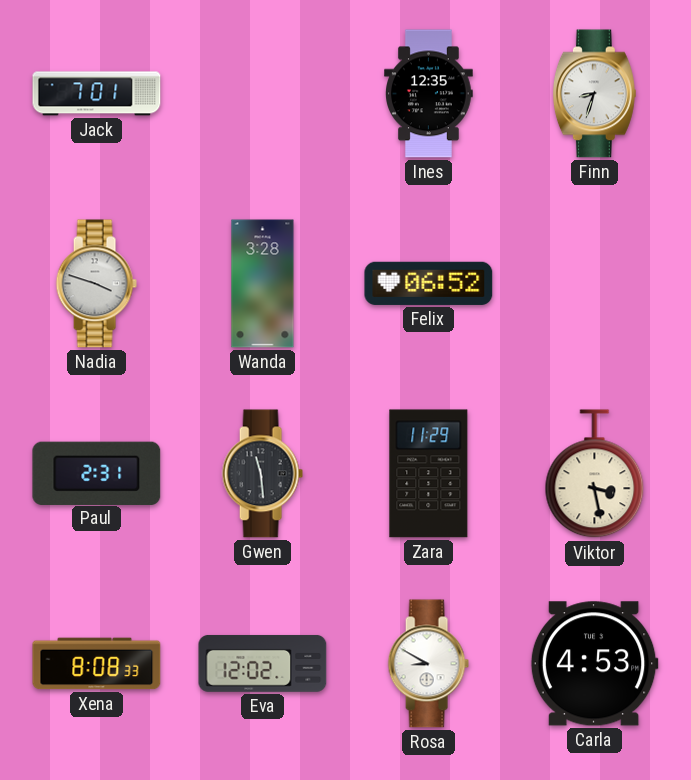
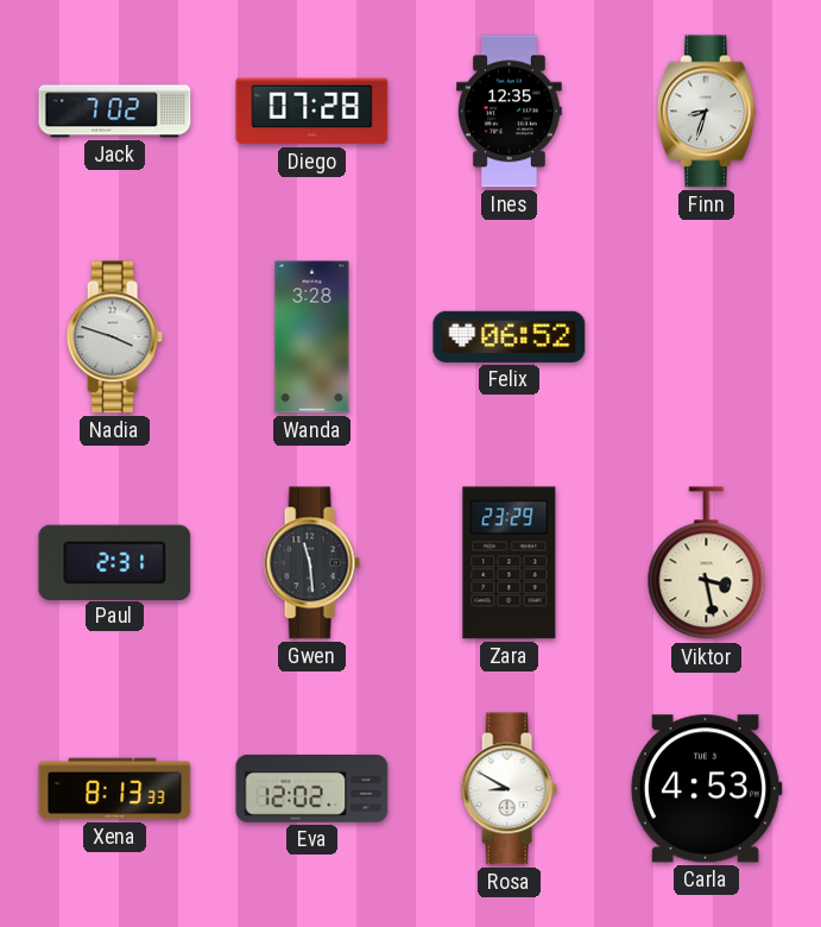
Jack: 7:01 -> 7:02
Diego: none -> 07:28
Zara: 11:29 -> 23:29
Xena: 8:08 -> 8:13
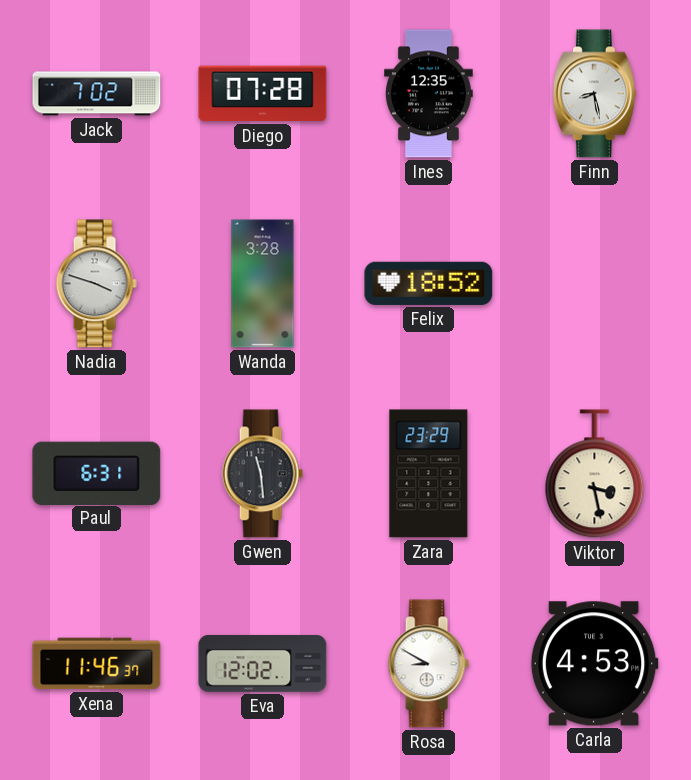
Finn: 8:33 -> 8:28
Felix: 06:52 -> 18:52
Paul: 2:31 -> 6:31
Xena: 8:13 -> 11:46
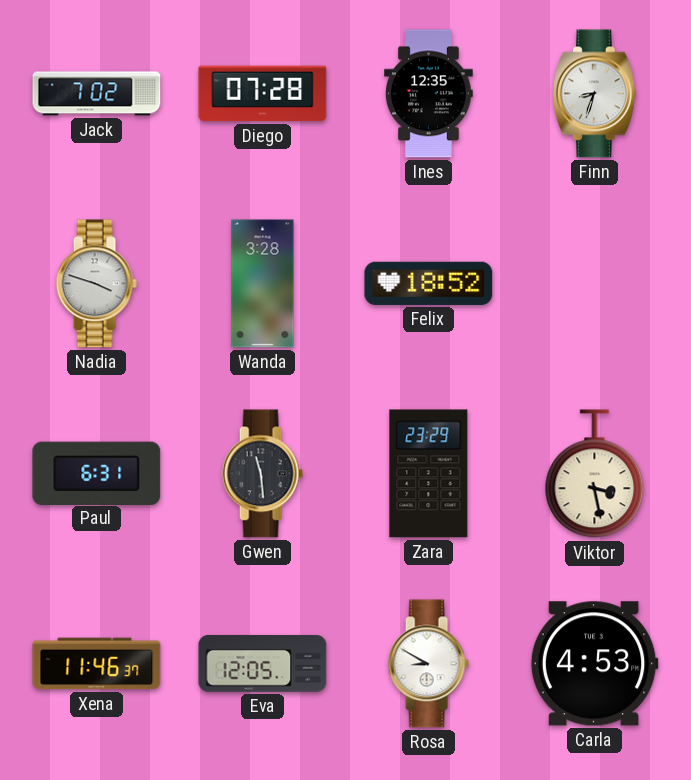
Finn: 8:28 -> 8:33
Eva: 12:02 -> 12:05
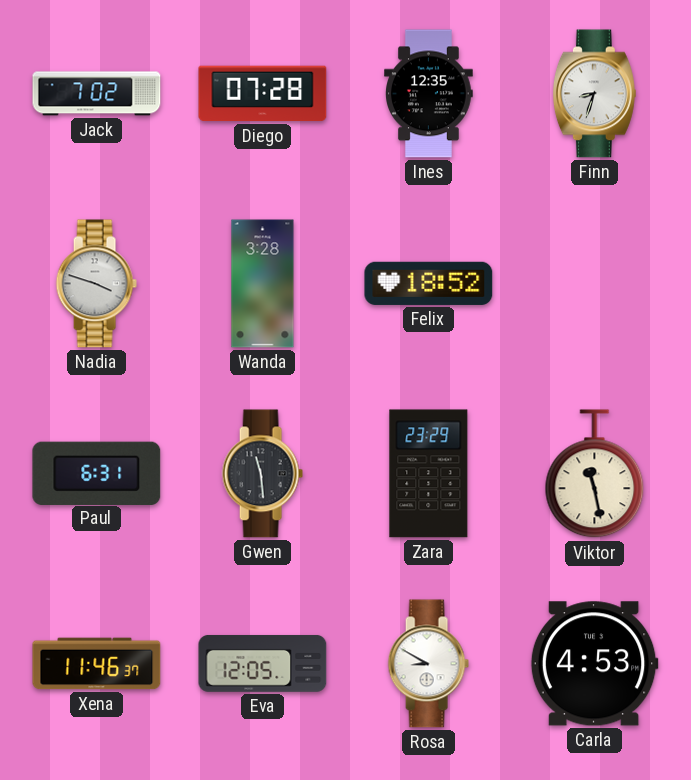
Viktor: 3:28 -> 11:28
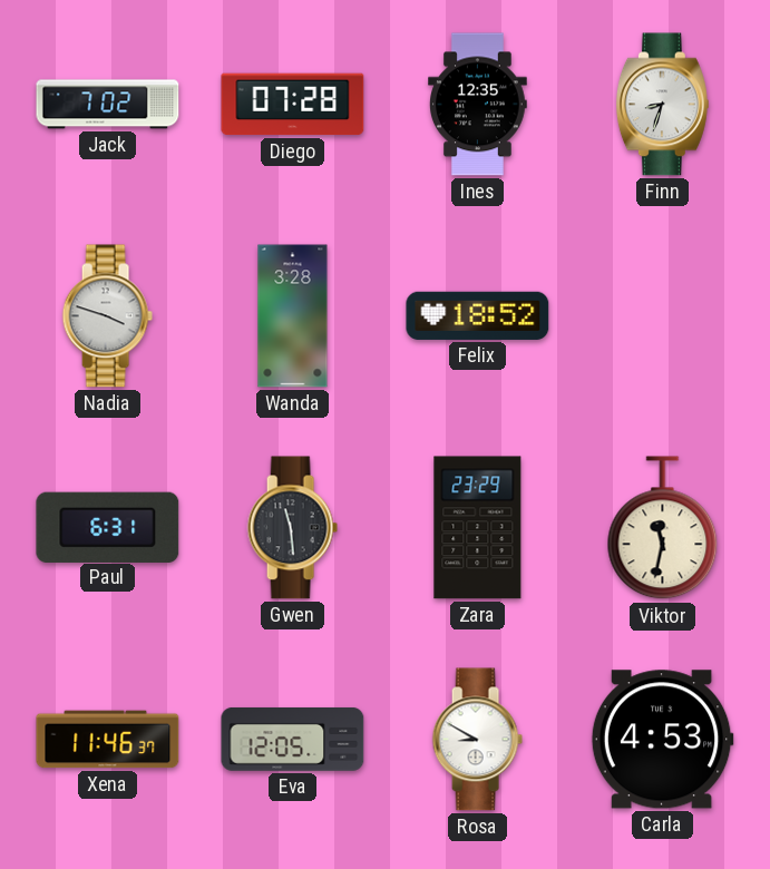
Viktor: 11:28 -> 11:32
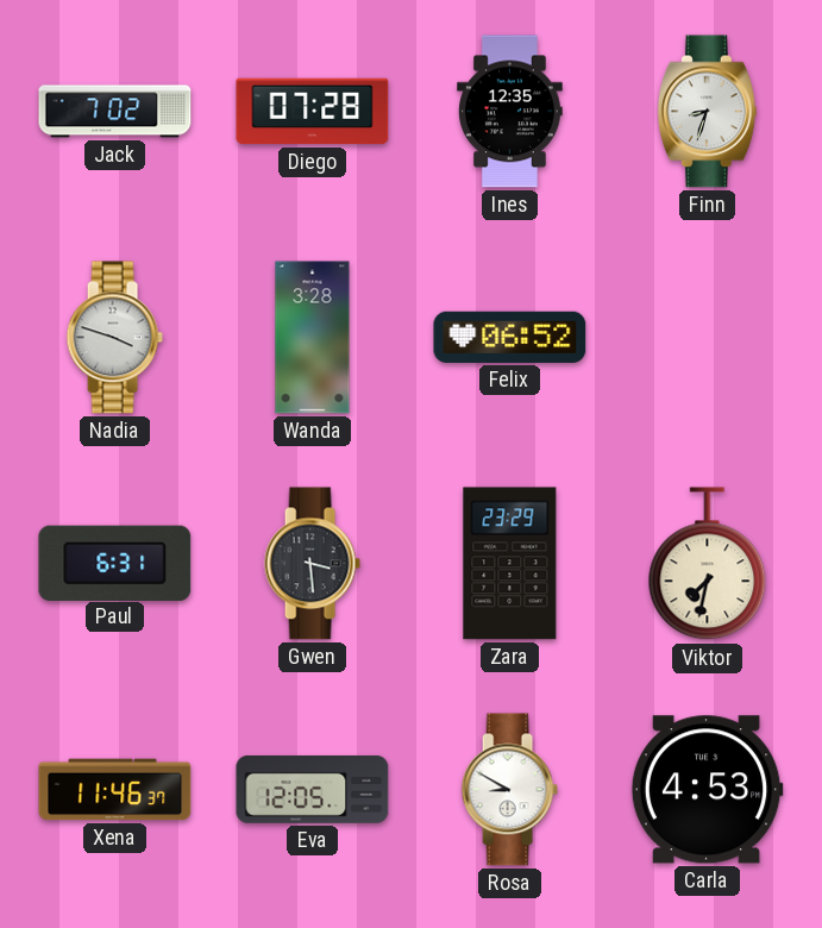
Felix: 18:52 -> 06:52
Gwen: 11:29 -> 3:29
Viktor: 11:32 -> 7:32
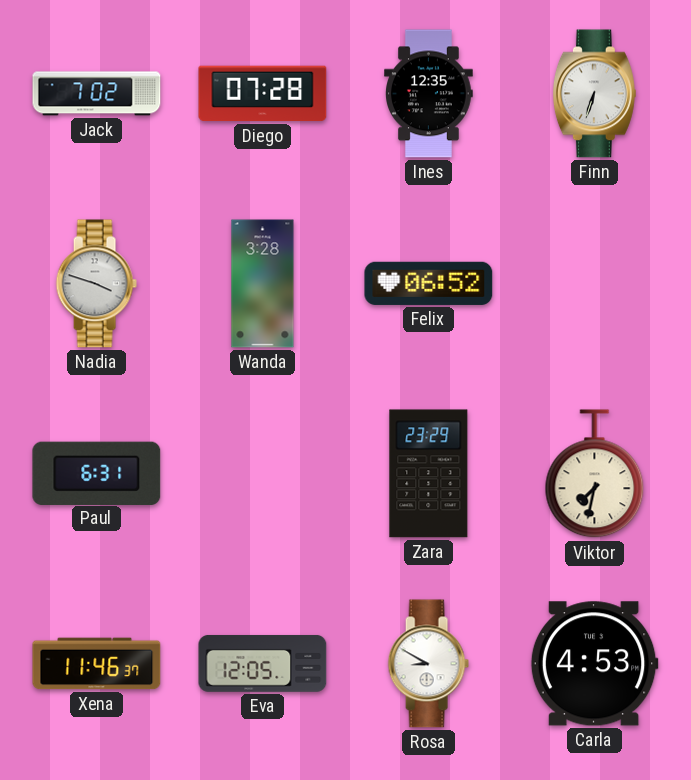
Finn: 8:33 -> 6:33
Gwen: 3:29 -> none
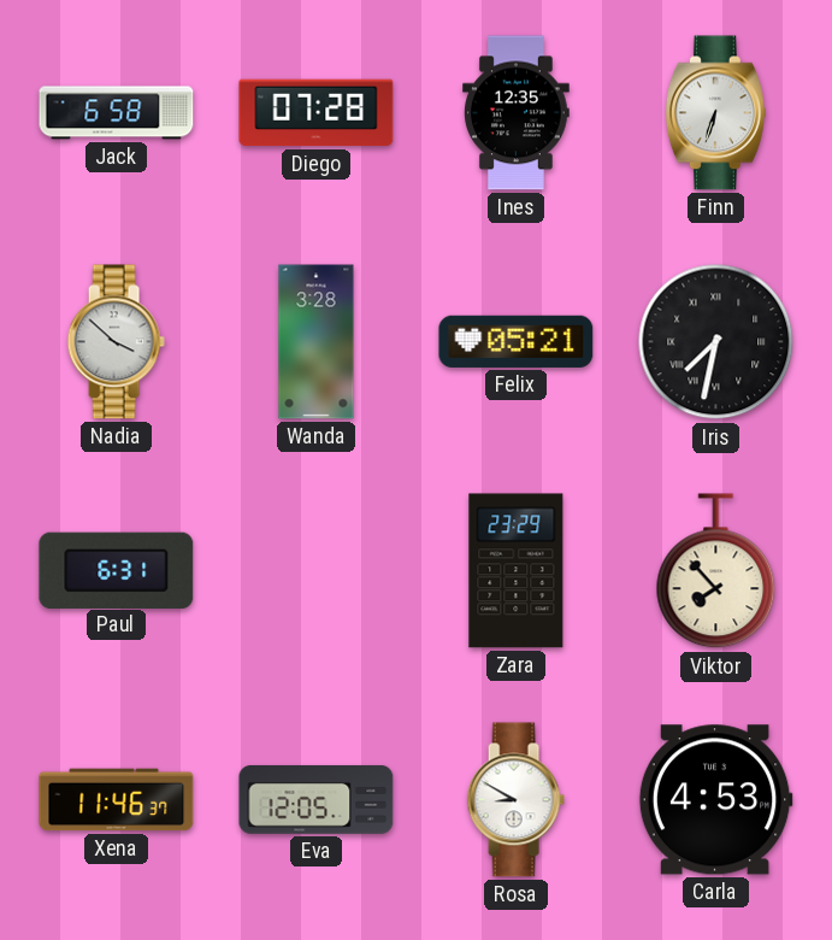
Jack: 7:02 -> 6:58
Nadia: 3:48 -> 3:52
Felix: 06:52 -> 05:21
Iris: none -> 7:32
Viktor: 7:32 -> 7:53
